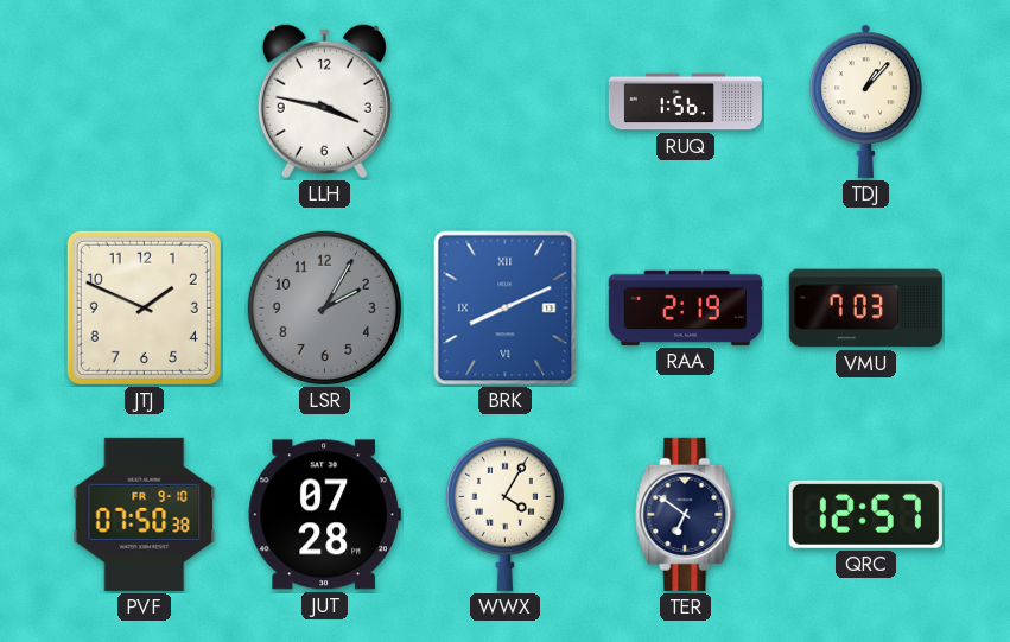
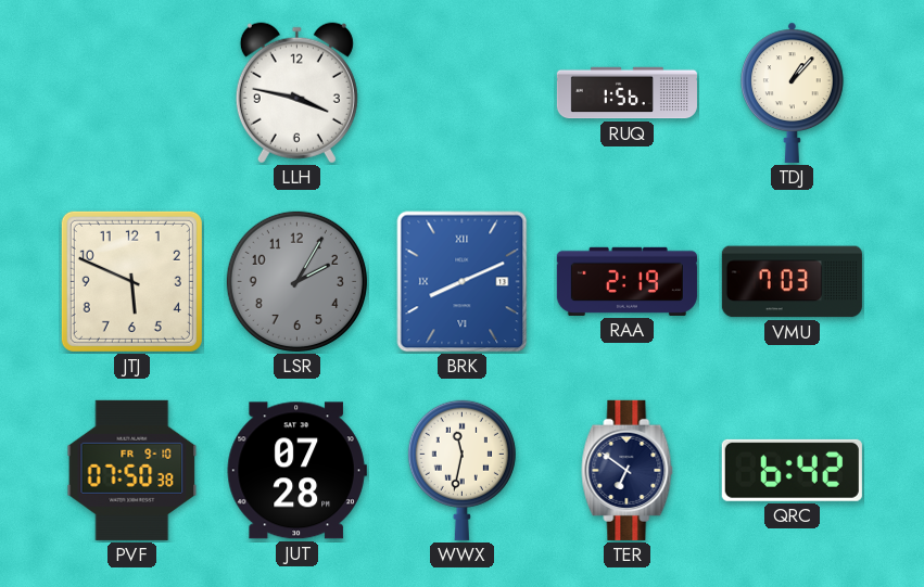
JTJ: 1:49 -> 5:49
WWX: 4:05 -> 11:32
QRC: 12:57 -> 6:42
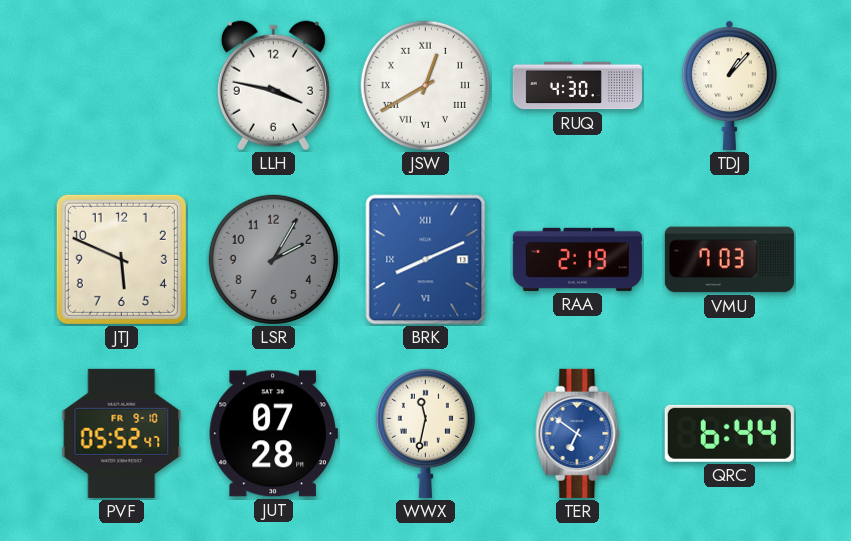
JSW: none -> 12:40
RUQ: 1:56 -> 4:30
PVF: 07:50 -> 05:52
TER dial: navy -> blue
QRC: 6:42 -> 6:44
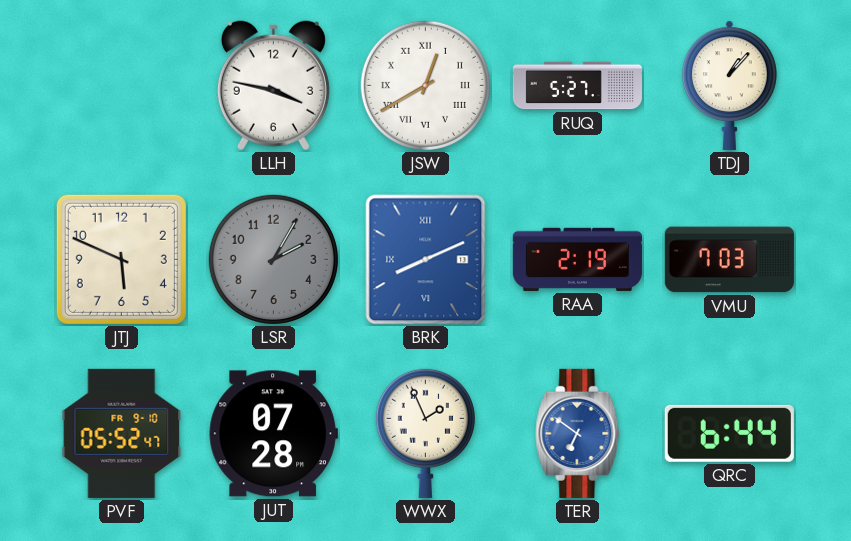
RUQ: 4:30 -> 5:27
WWX: 11:32 -> 1:56
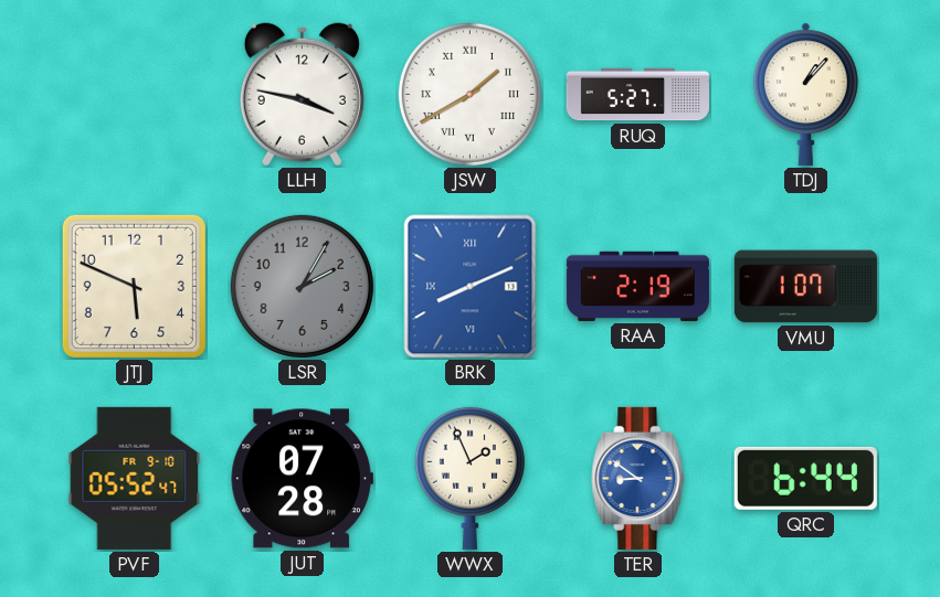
JSW: 12:40 -> 1:40
VMU: 7:03 -> 1:07
TER: 6:51 -> 8:51
